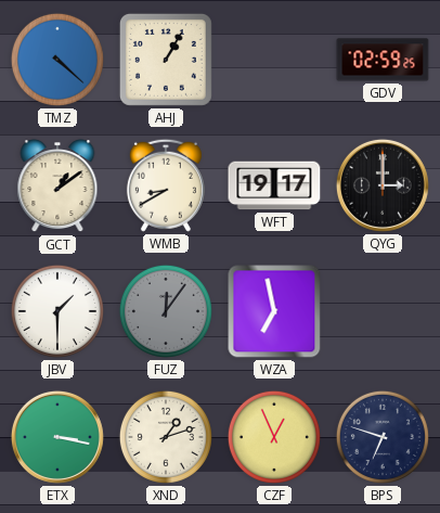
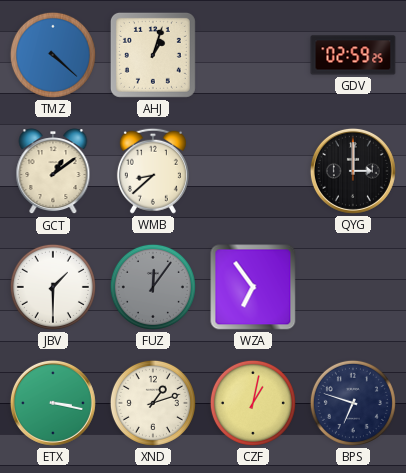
AHJ: 1:05 -> 1:03
WMB: 8:40 -> 8:38
WFT: 19:17 -> none
WZA: 6:58 -> 6:54
CZF: 12:56 -> 1:02
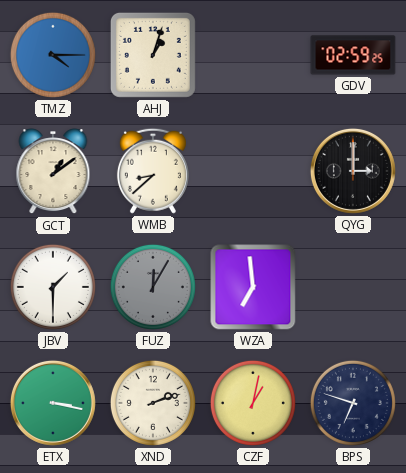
TMZ: 4:22 -> 4:15
FUZ: 12:06 -> 12:05
WZA: 6:54 -> 6:59
XND: 1:12 -> 2:12
